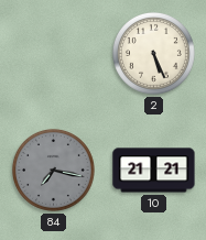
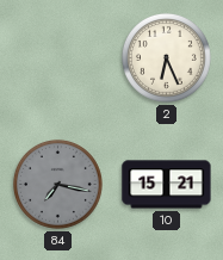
2: 5:26 -> 6:26
10: 21:21 -> 15:21
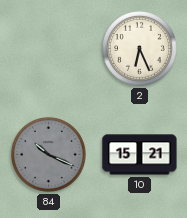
84: 7:17 -> 10:19
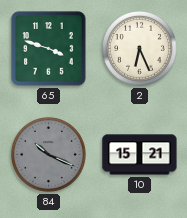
65: none -> 3:48
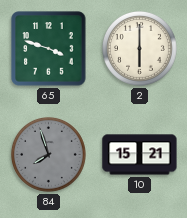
2: 6:26 -> 6:00
84: 10:19 -> 7:57
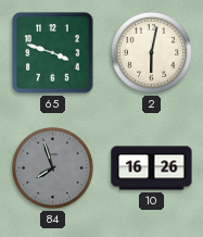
2: 6:00 -> 6:02
10: 15:21 -> 16:26
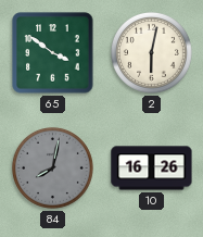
65: 3:48 -> 3:51
84: 7:57 -> 8:02
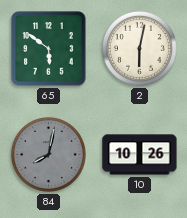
65: 3:51 -> 5:51
10: 16:26 -> 10:26
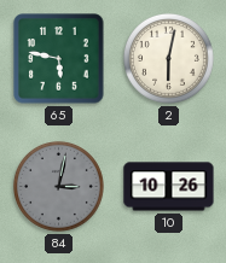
65: 5:51 -> 5:47
84: 8:02 -> 3:02
